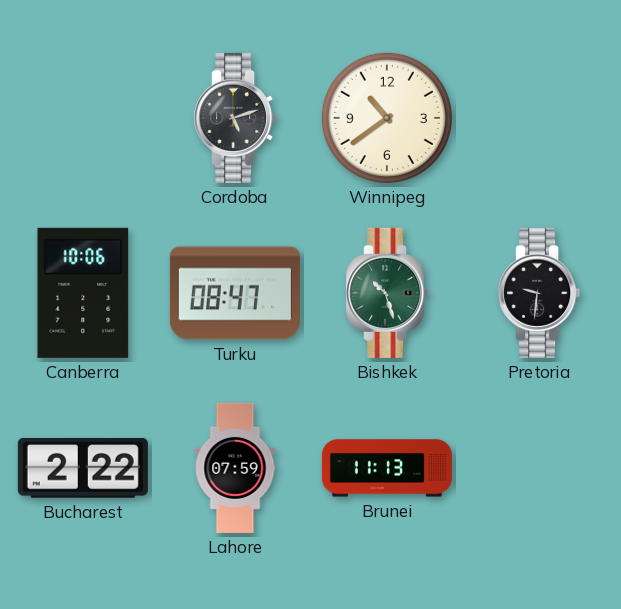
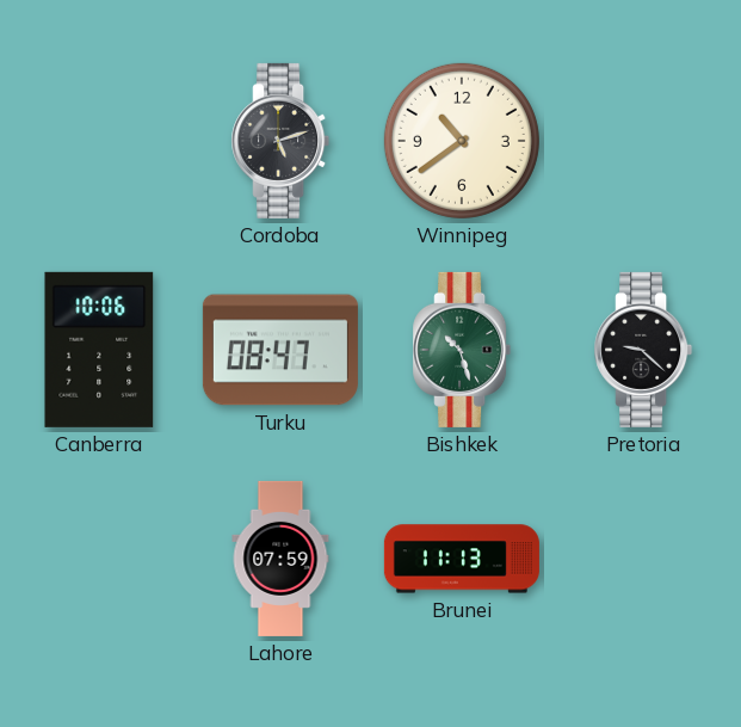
Pretoria: 9:31 -> 9:22
Bucharest: 2:22 -> none
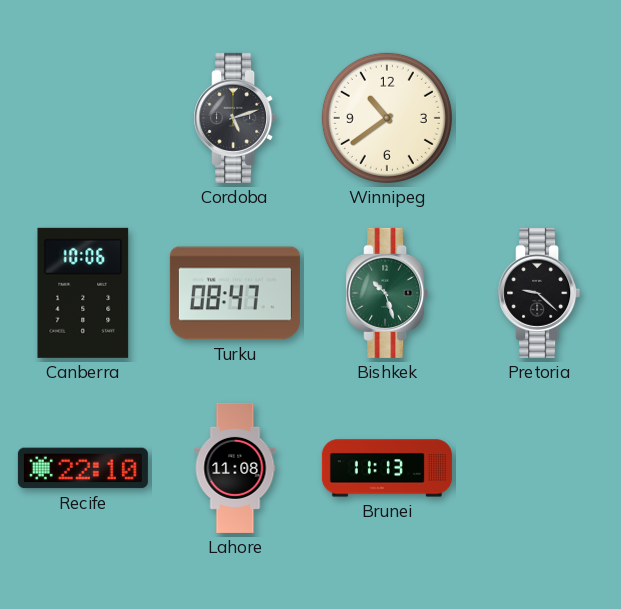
Recife: none -> 22:10
Lahore: 07:59 -> 11:08
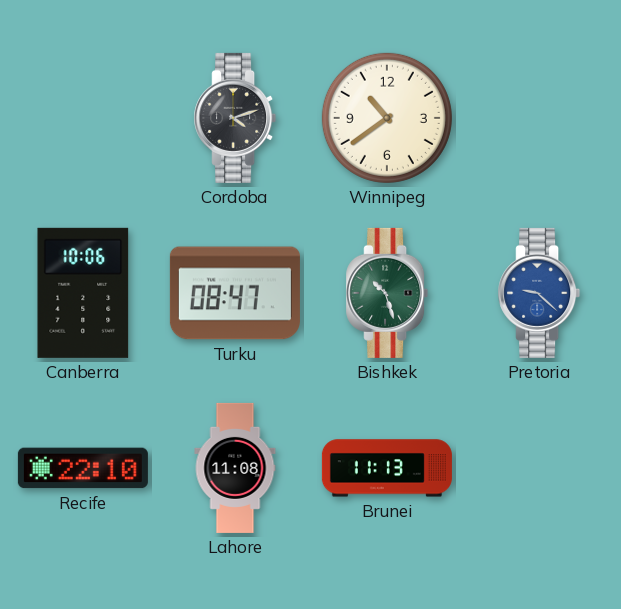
Cordoba: 5:12 -> 4:12
Pretoria dial: black -> blue
